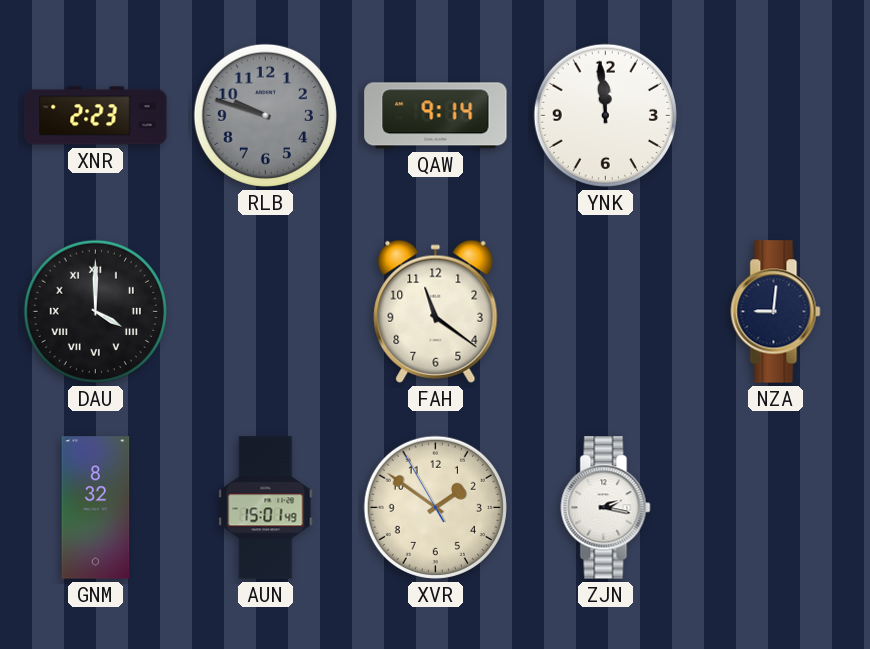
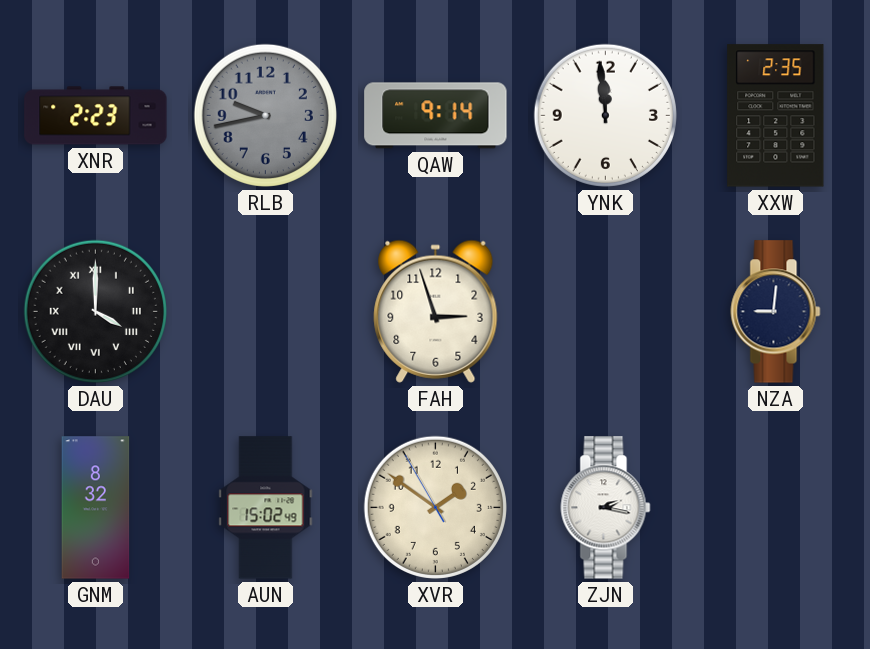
RLB: 9:48 -> 9:43
XXW: none -> 2:35
FAH: 11:21 -> 2:57
AUN: 15:01 -> 15:02
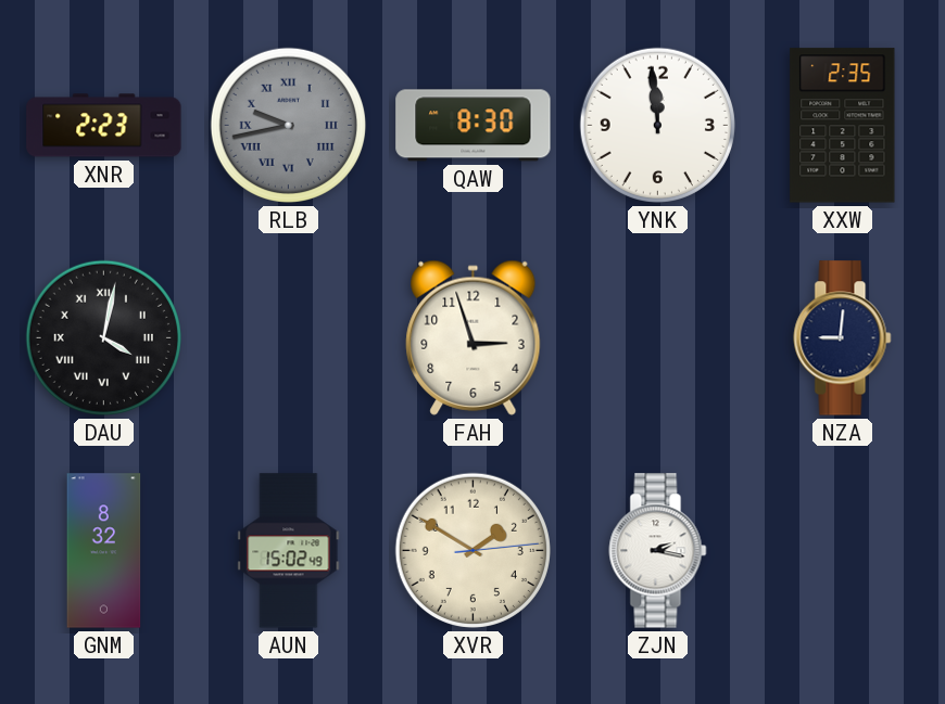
RLB numerals: Arabic -> Roman
QAW: 9:14 -> 8:30
DAU: 4:00 -> 4:02
XVR: 1:50:55 -> 1:50:14
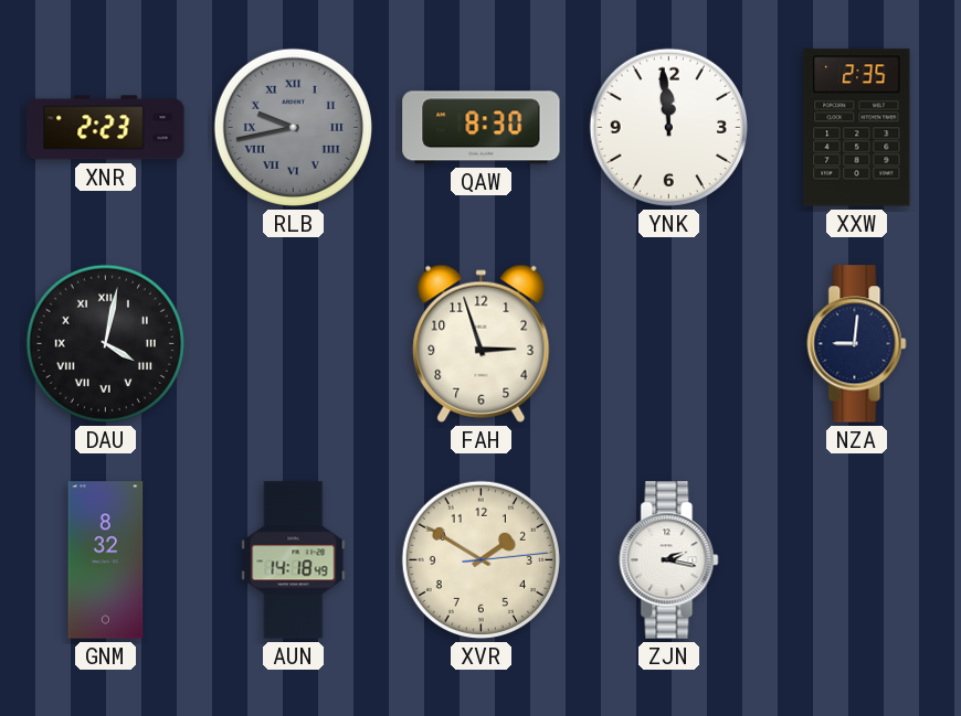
AUN: 15:02 -> 14:18
